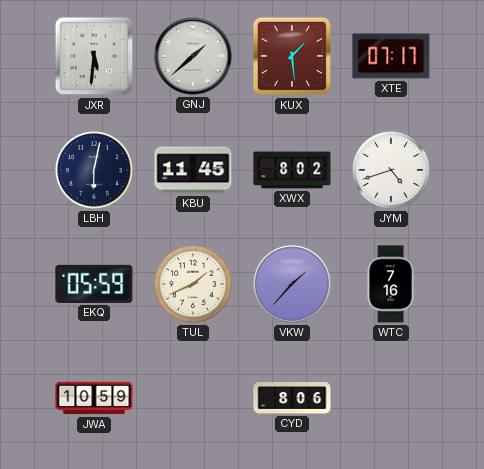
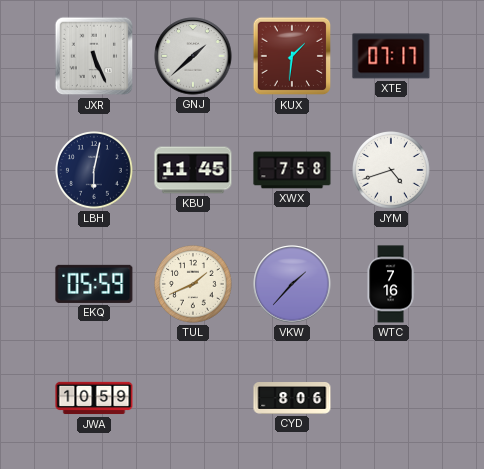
JXR: 5:31 -> 5:26
KUX: 1:29 -> 1:31
XWX: 8:02 -> 7:58
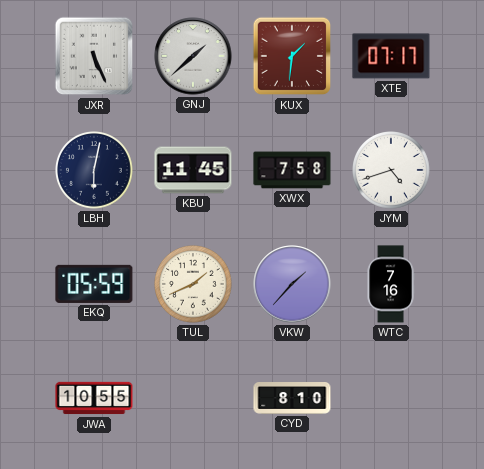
JWA: 10:59 -> 10:55
CYD: 8:06 -> 8:10
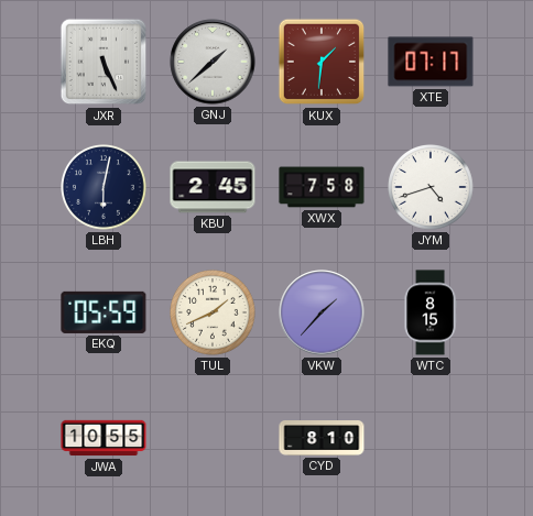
KBU: 11:45 -> 2:45
WTC: 7:16 -> 8:15
